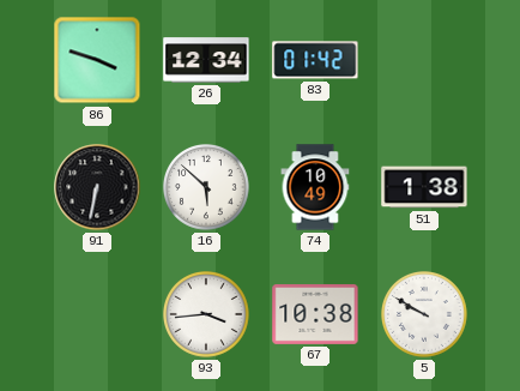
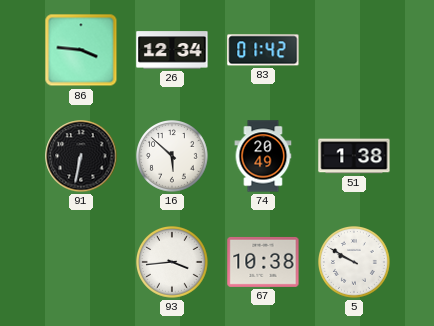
86: 3:48 -> 3:46
74: 10:49 -> 20:49
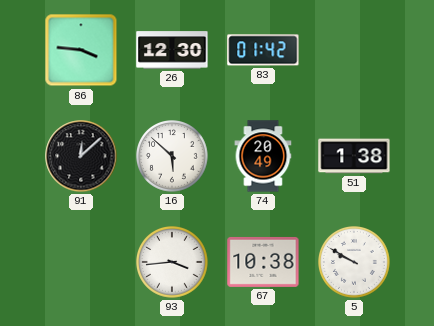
26: 12:34 -> 12:30
91: 6:32 -> 12:08
